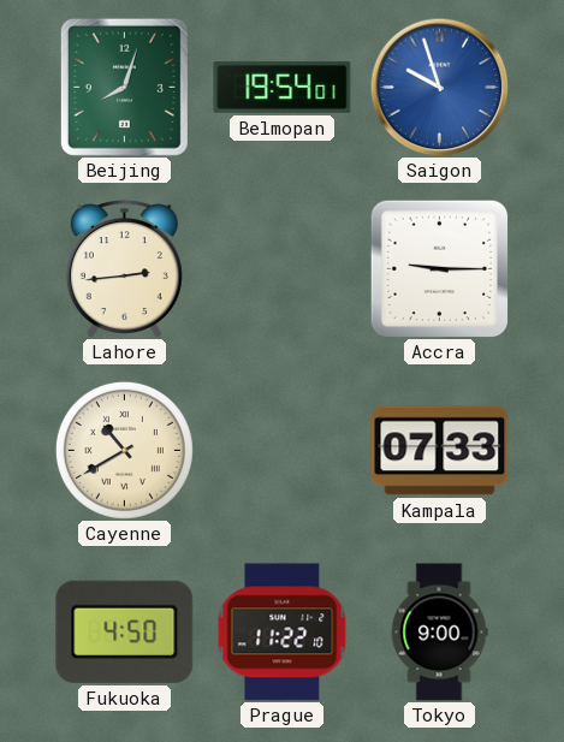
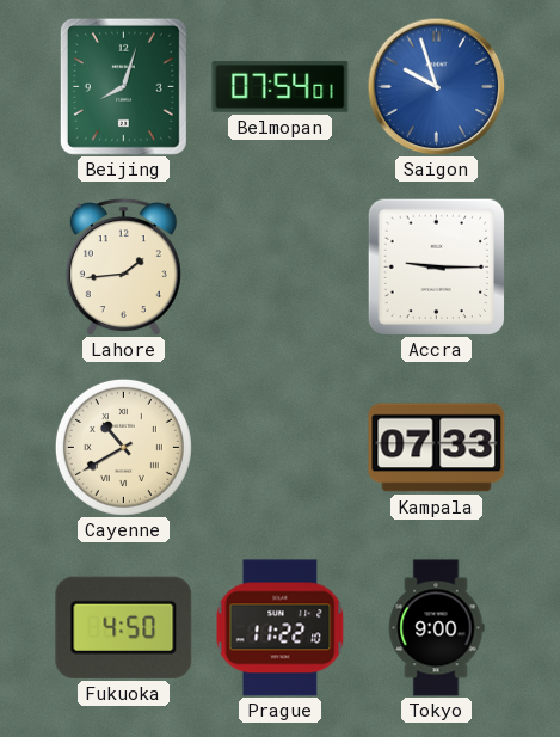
Belmopan: 19:54 -> 07:54
Lahore: 2:44 -> 1:44
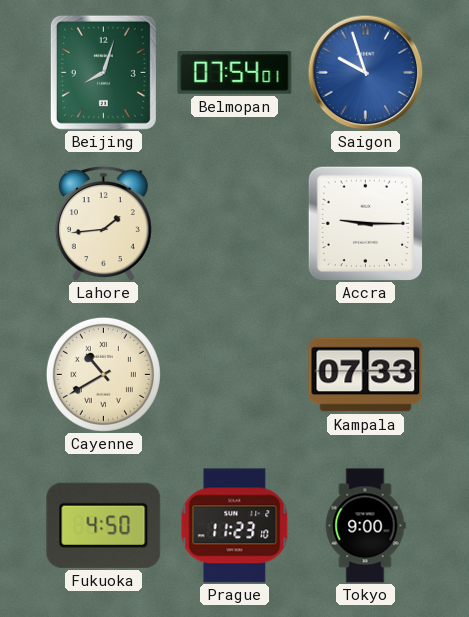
Prague: 11:22 -> 11:23
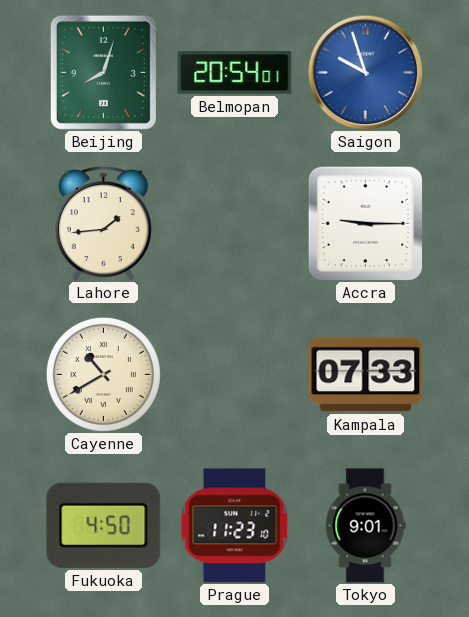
Belmopan: 07:54 -> 20:54
Tokyo: 9:00 -> 9:01
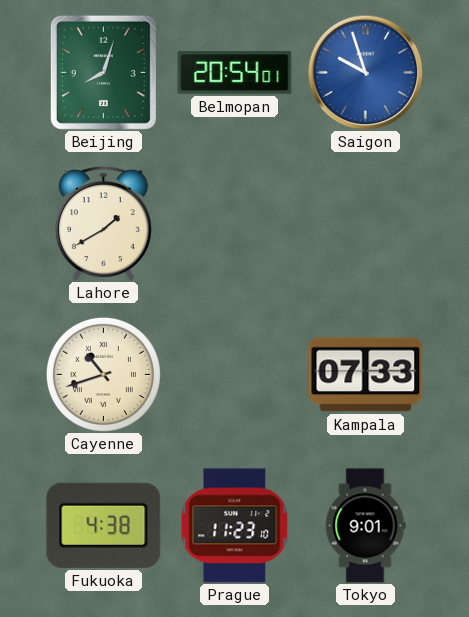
Lahore: 1:44 -> 1:40
Accra: 9:15 -> none
Cayenne: 10:40 -> 10:42
Fukuoka: 4:50 -> 4:38
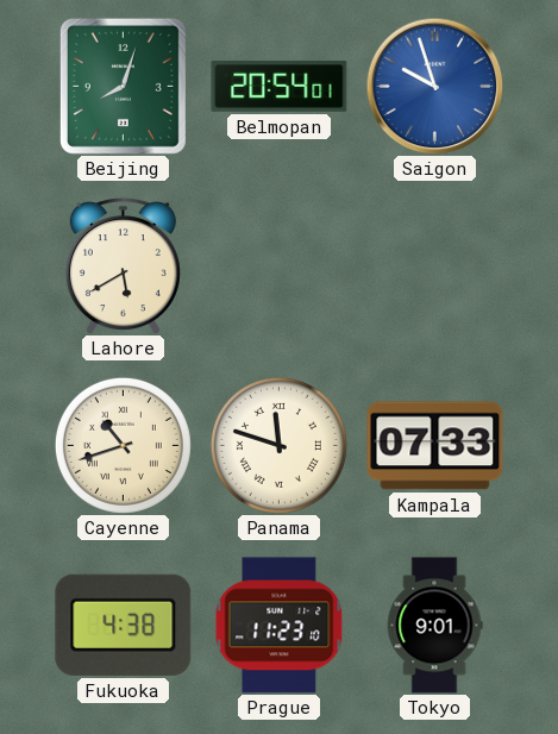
Lahore: 1:40 -> 5:40
Panama: none -> 11:48
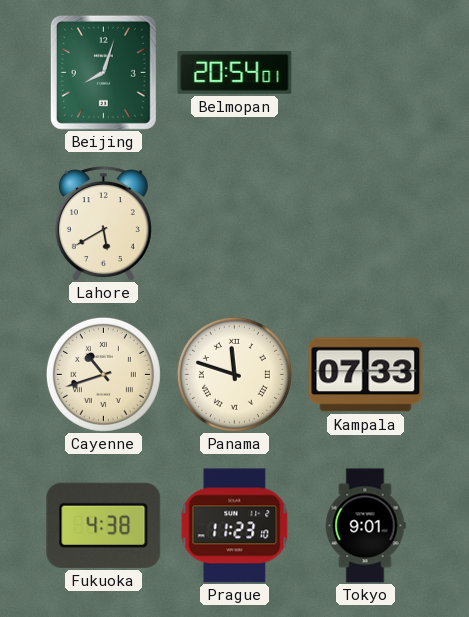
Saigon: 9:57 -> none
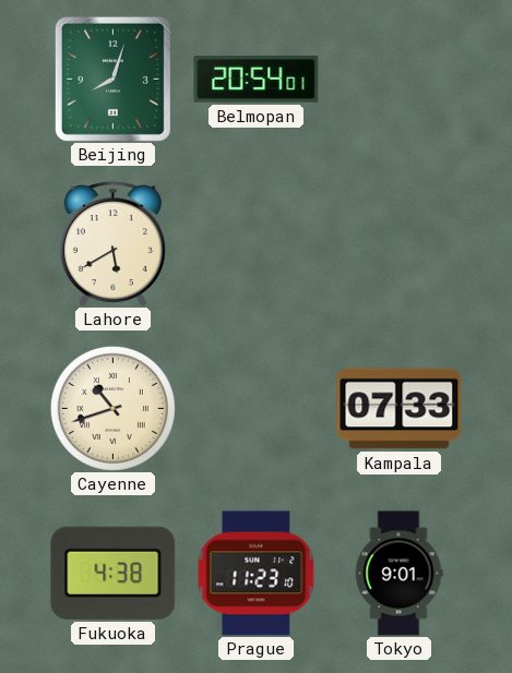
Panama: 11:48 -> none
